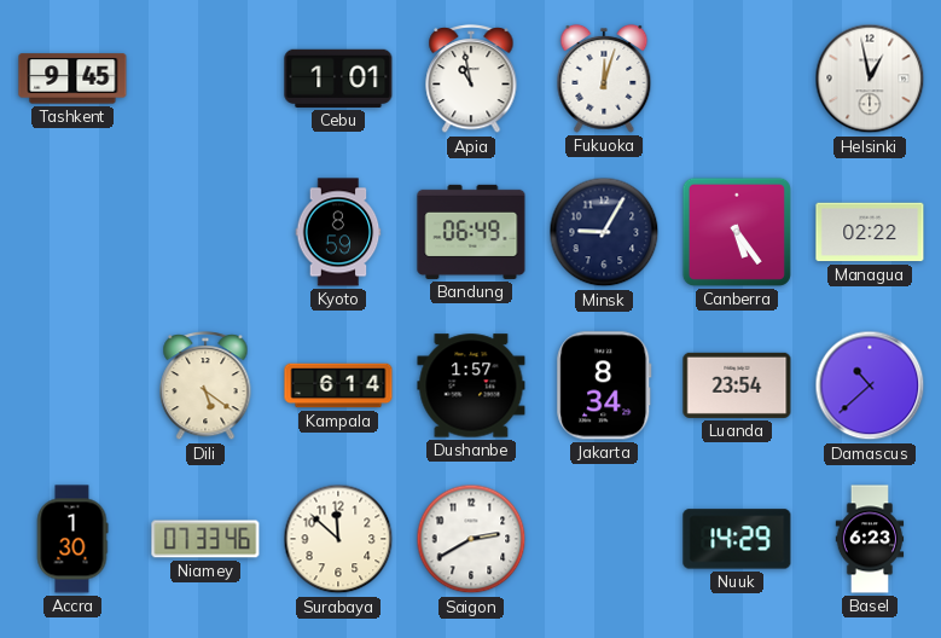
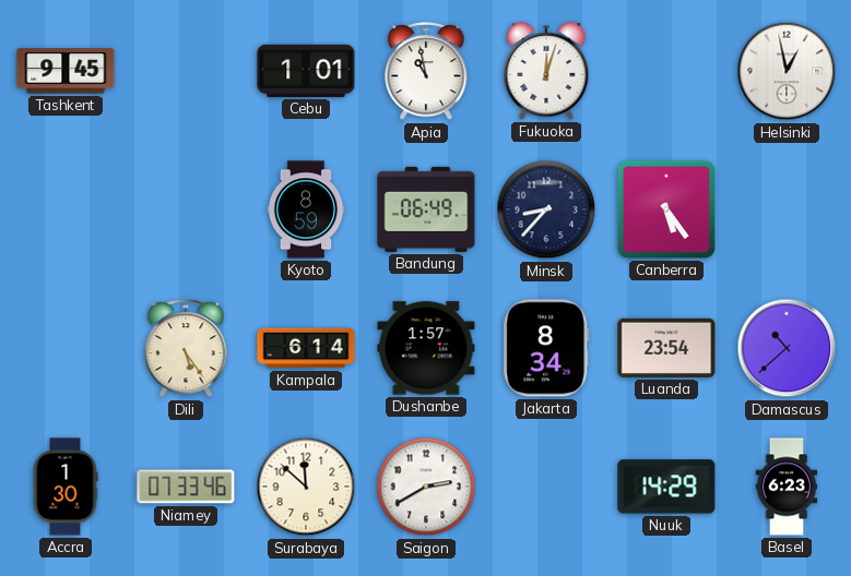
Minsk: 9:05 -> 8:37
Managua: 02:22 -> none
Dili: 5:21 -> 5:24
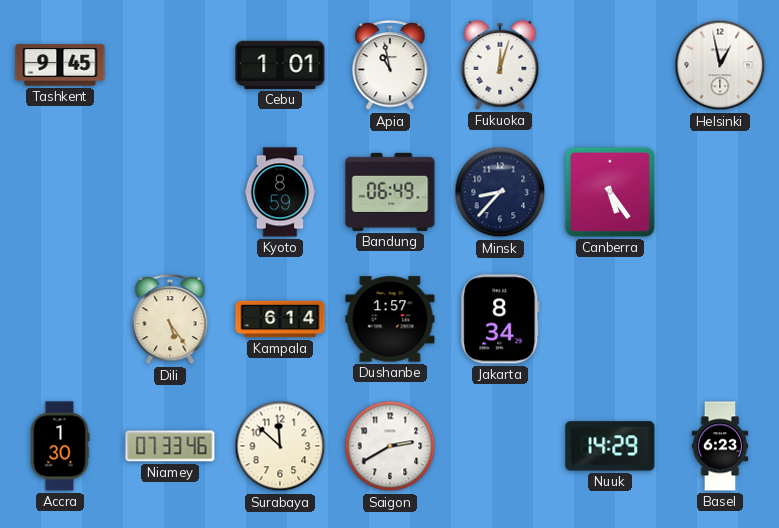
Luanda: 23:54 -> none
Damascus: 10:38 -> none
